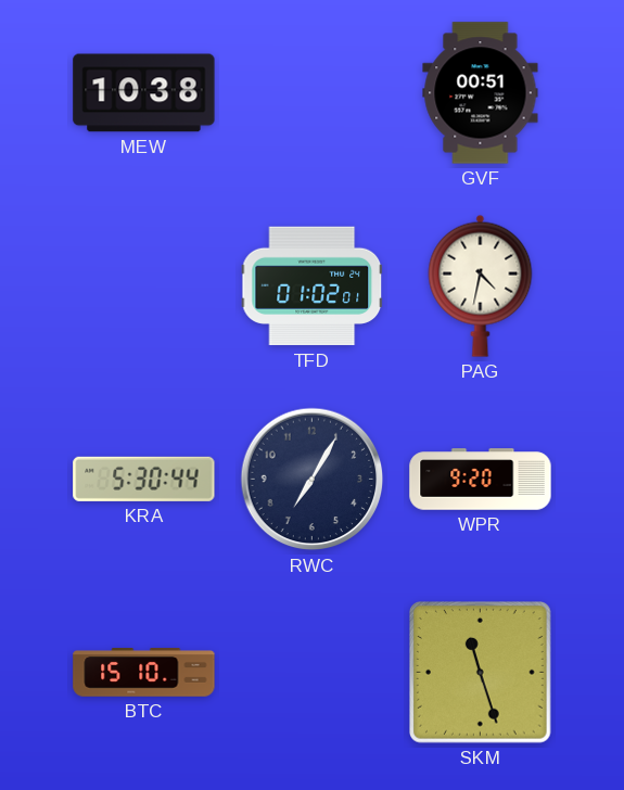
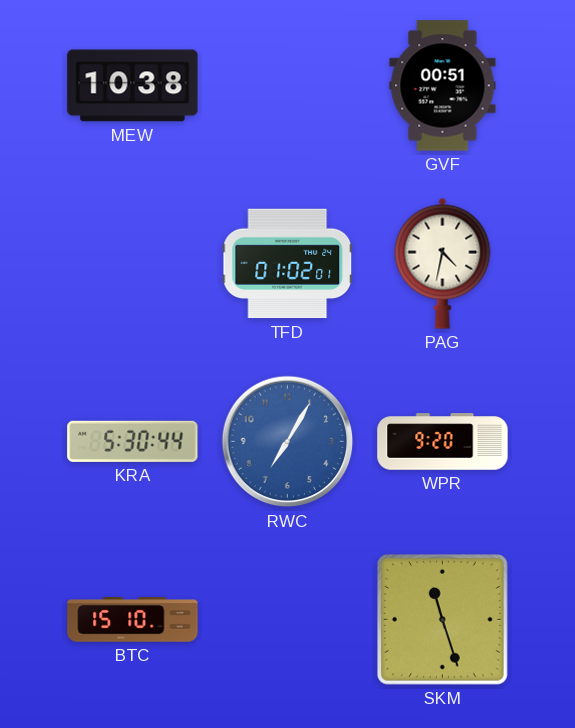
RWC dial: navy -> blue
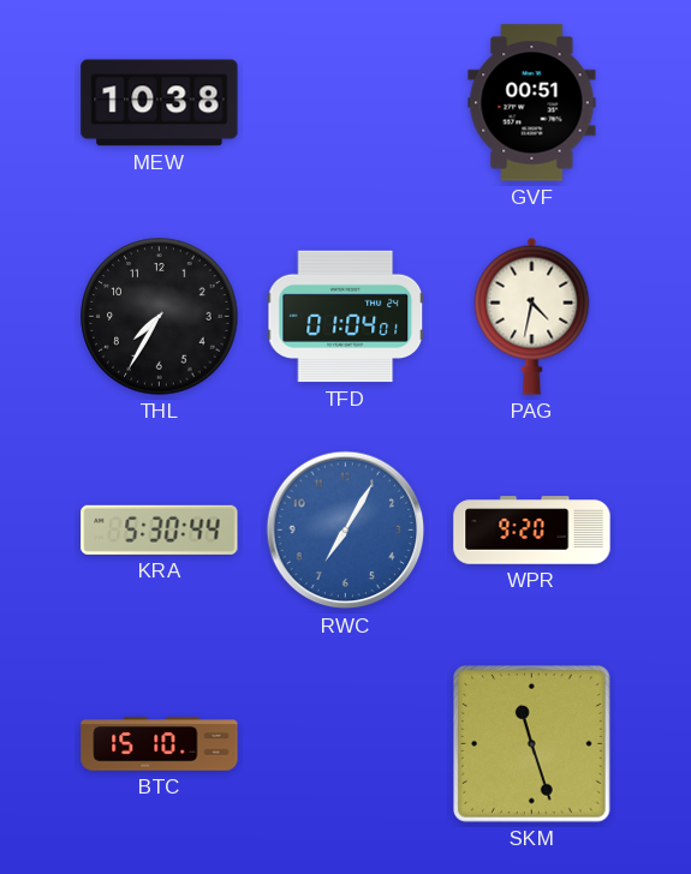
THL: none -> 7:35
TFD: 01:02 -> 01:04
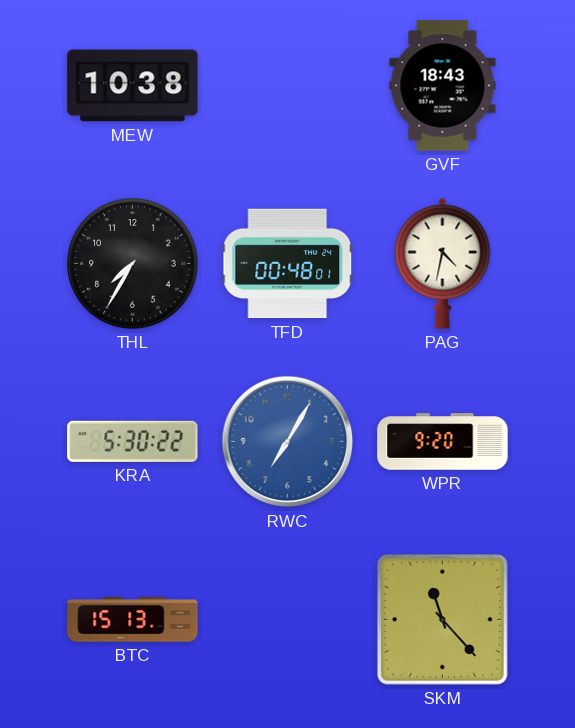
GVF: 00:51 -> 18:43
TFD: 01:04 -> 00:48
KRA: 5:30:44 -> 5:30:22
BTC: 15:10 -> 15:13
SKM: 11:27 -> 11:23
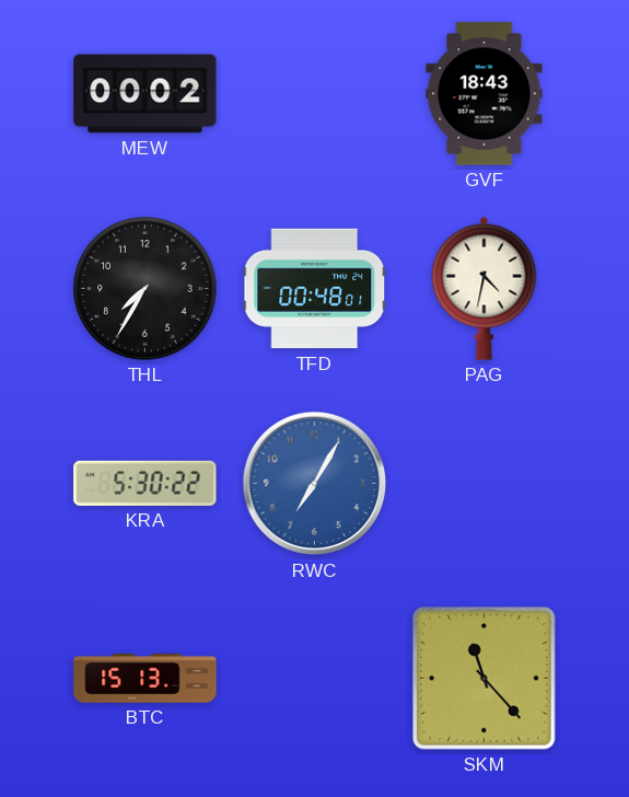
MEW: 10:38 -> 00:02
WPR: 9:20 -> none
